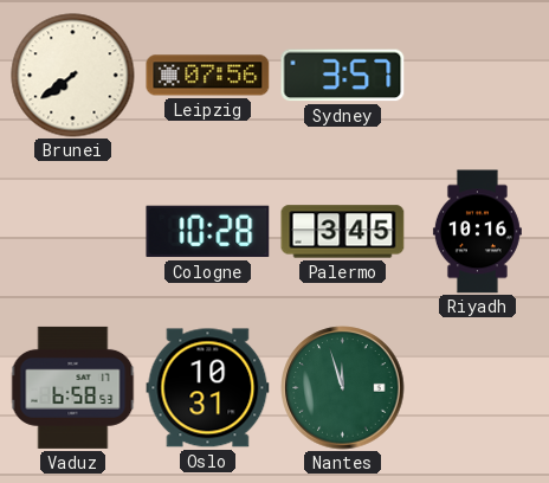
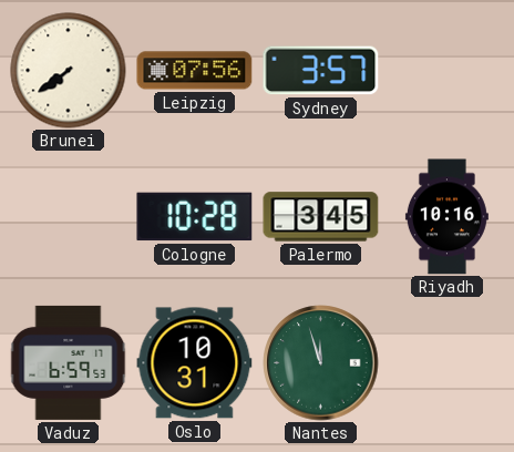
Vaduz: 6:58 -> 6:59
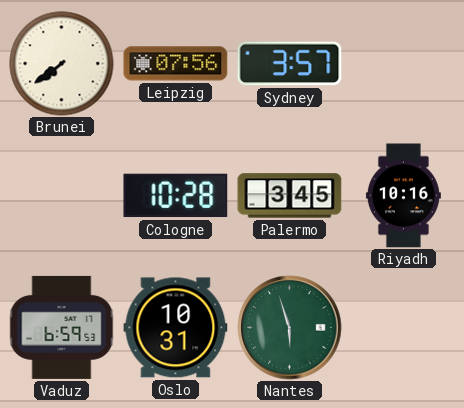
Nantes: 11:57 -> 5:57
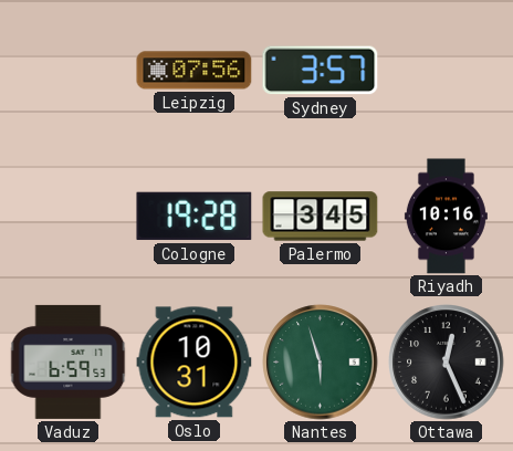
Brunei: 7:39 -> none
Cologne: 10:28 -> 19:28
Ottawa: none -> 12:26
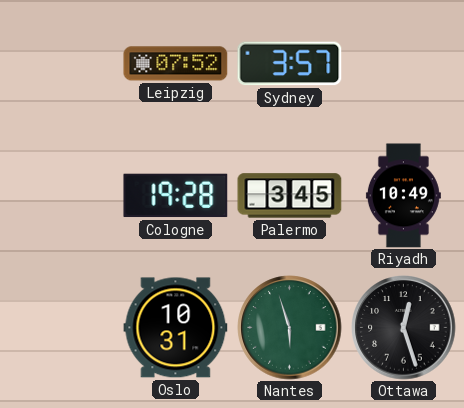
Leipzig: 07:56 -> 07:52
Riyadh: 10:16 -> 10:49
Vaduz: 6:59 -> none
Ottawa: 12:26 -> 12:27
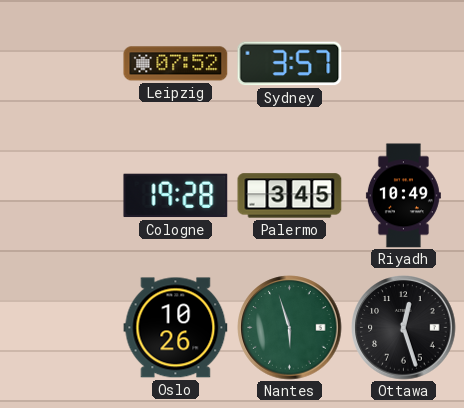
Oslo: 10:31 -> 10:26
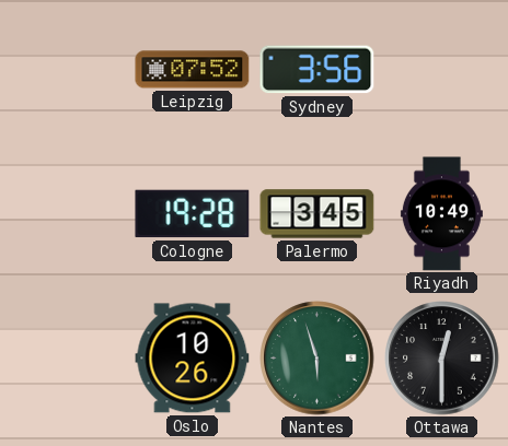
Sydney: 3:57 -> 3:56
Ottawa: 12:27 -> 12:30
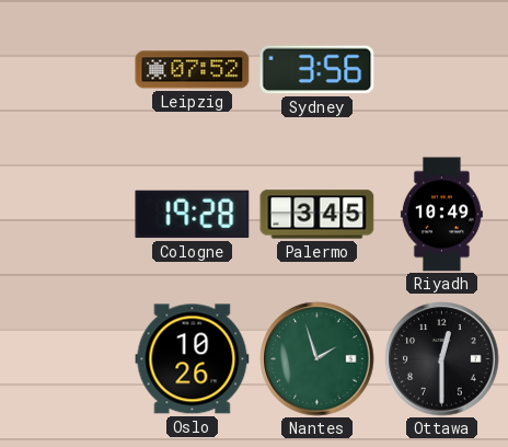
Nantes: 5:57 -> 1:57
